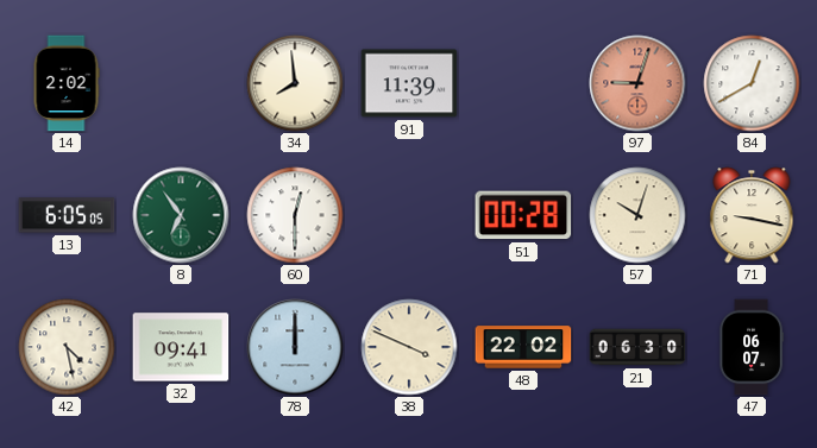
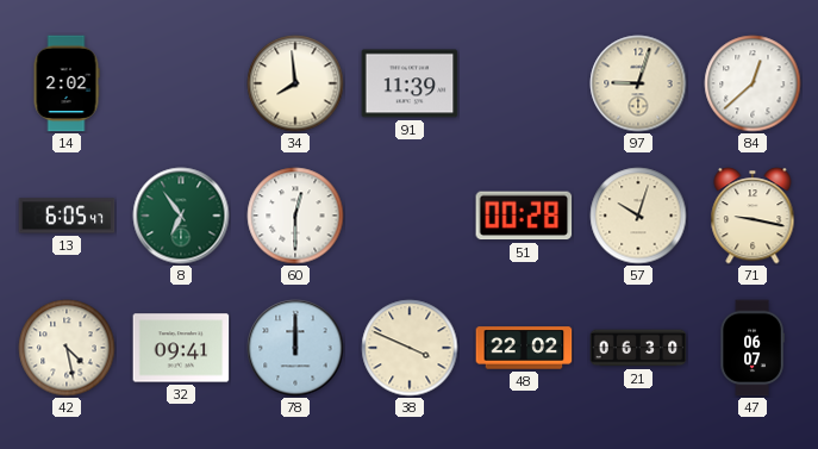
97 dial: salmon -> cream
84: 12:40 -> 12:38
13: 6:05:05 -> 6:05:47
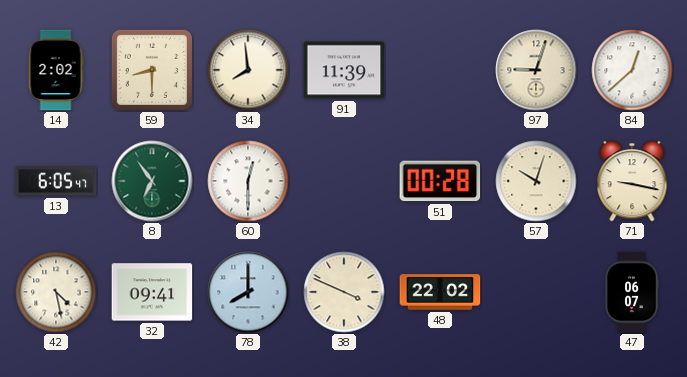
59: none -> 8:30
78: 12:00 -> 8:00
21: 06:30 -> none
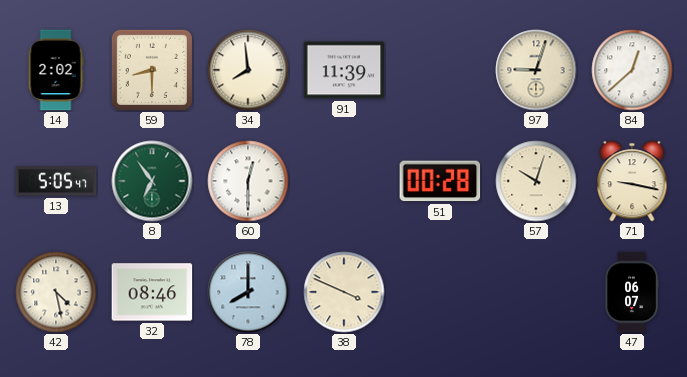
13: 6:05 -> 5:05
32: 09:41 -> 08:46
48: 22:02 -> none
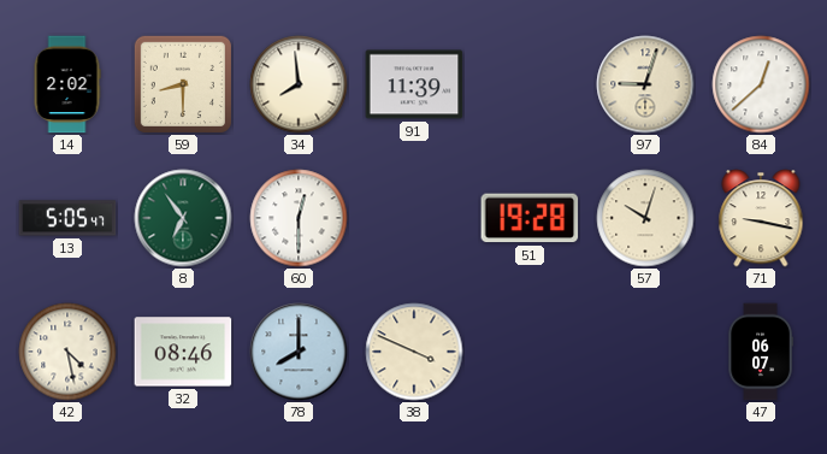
51: 00:28 -> 19:28
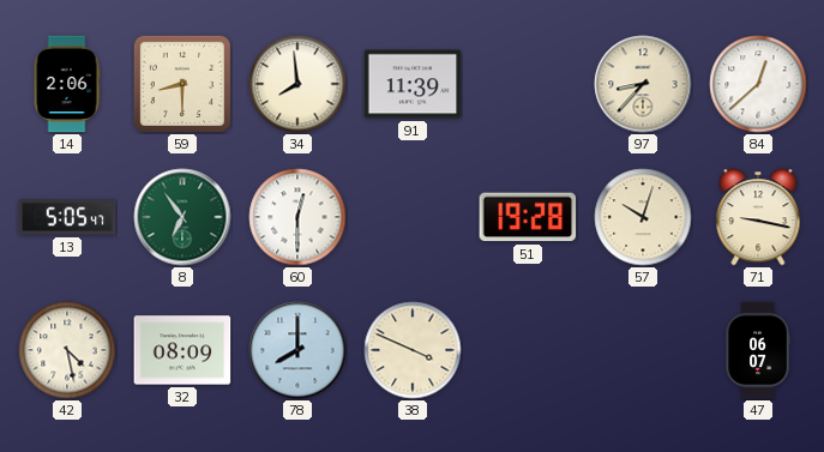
14: 2:02 -> 2:06
97: 9:03 -> 8:37
32: 08:46 -> 08:09
